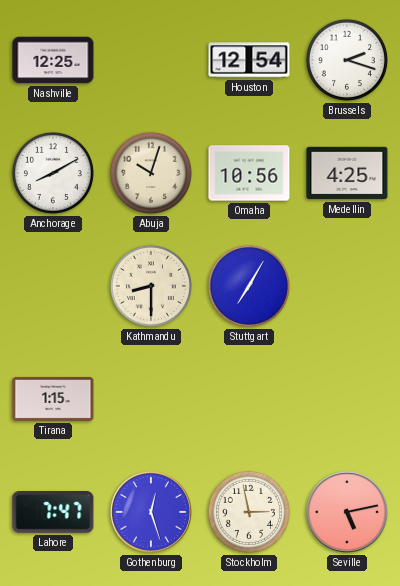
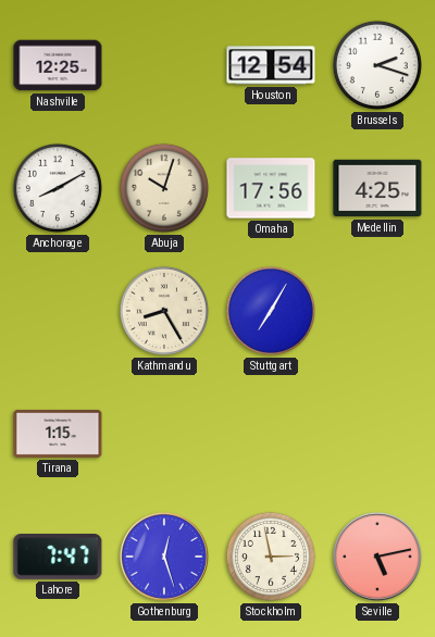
Omaha: 10:56 -> 17:56
Kathmandu: 8:30 -> 8:25
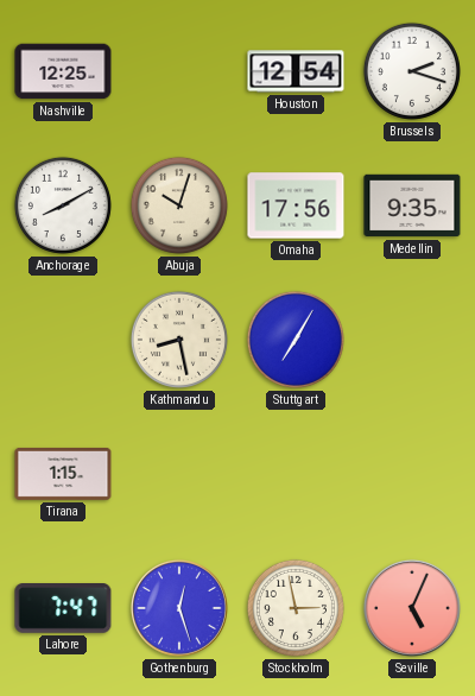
Medellin: 4:25 -> 9:35
Kathmandu: 8:25 -> 8:28
Seville: 5:13 -> 5:04
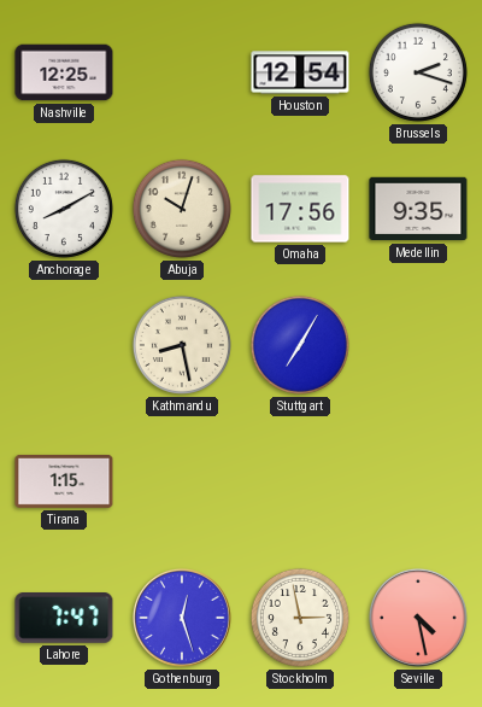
Seville: 5:04 -> 4:28
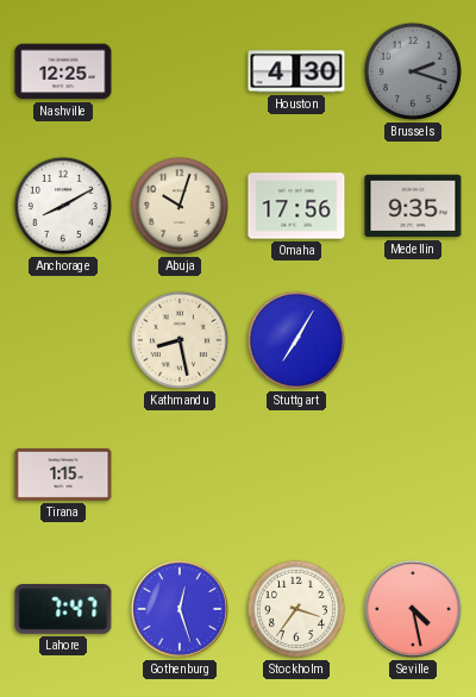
Houston: 12:54 -> 4:30
Brussels dial: white -> grey
Stockholm: 2:58 -> 3:36
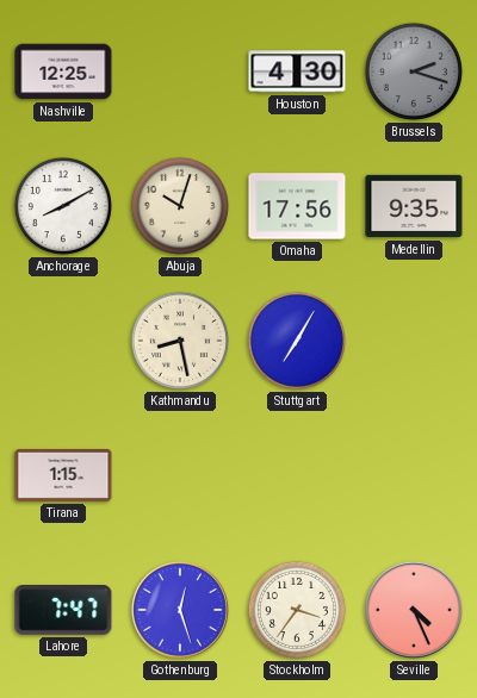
Seville: 4:28 -> 4:26
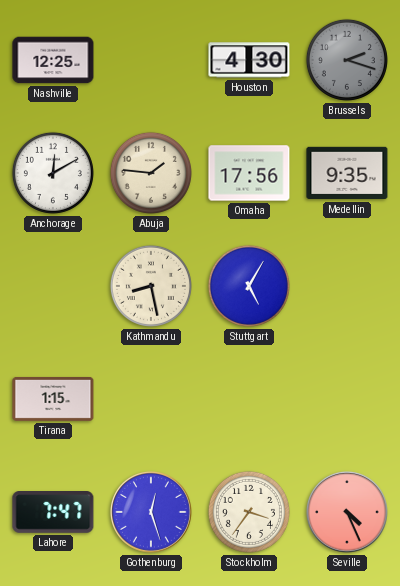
Anchorage: 8:10 -> 12:10
Abuja: 10:03 -> 1:46
Stuttgart: 7:05 -> 5:05
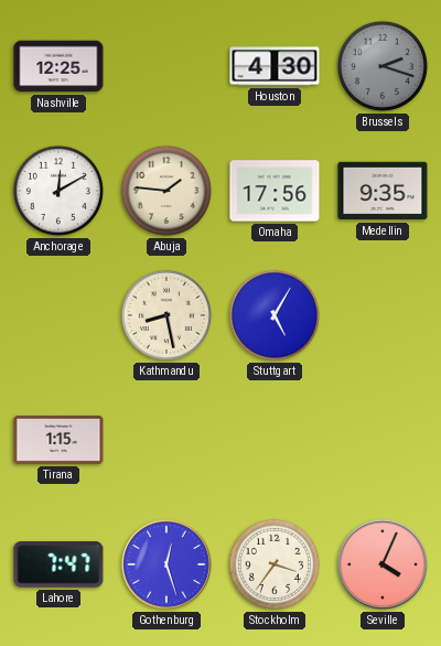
Seville: 4:26 -> 4:04
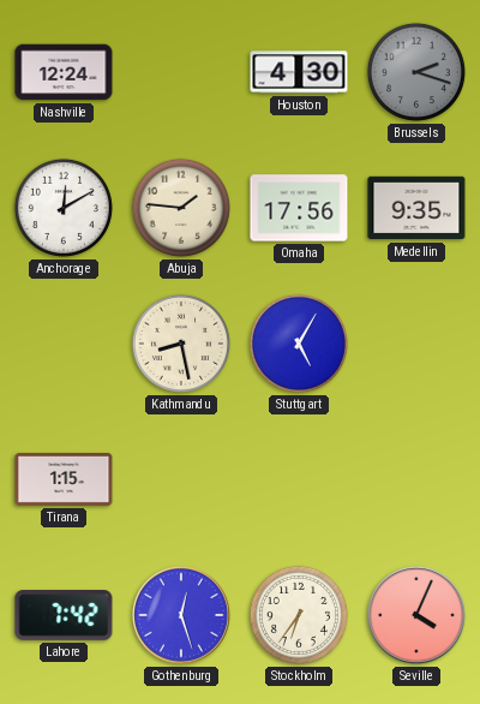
Nashville: 12:25 -> 12:24
Lahore: 7:47 -> 7:42
Stockholm: 3:36 -> 6:36
